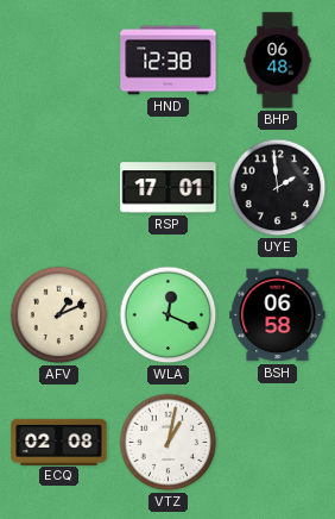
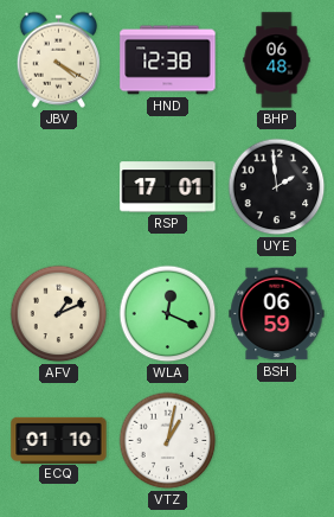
JBV: none -> 4:20
BSH: 06:58 -> 06:59
ECQ: 02:08 -> 01:10
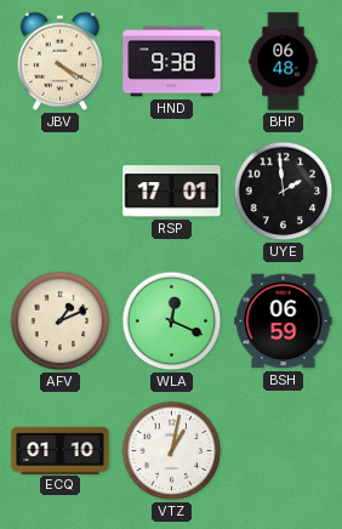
HND: 12:38 -> 9:38
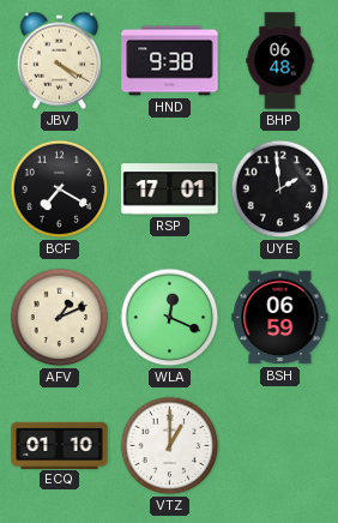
BCF: none -> 7:20
VTZ: 1:02 -> 1:00
